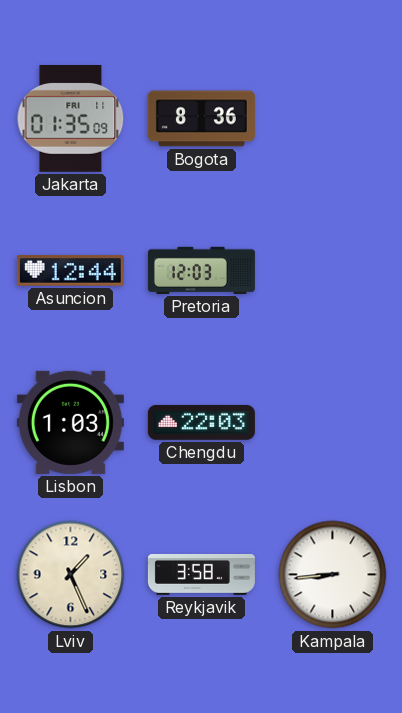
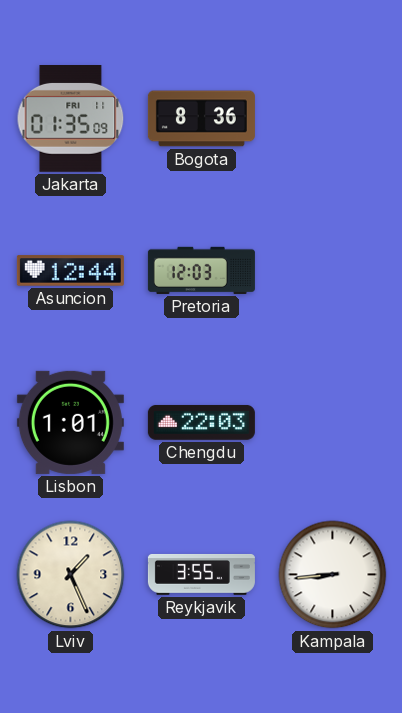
Lisbon: 1:03 -> 1:01
Reykjavik: 3:58 -> 3:55
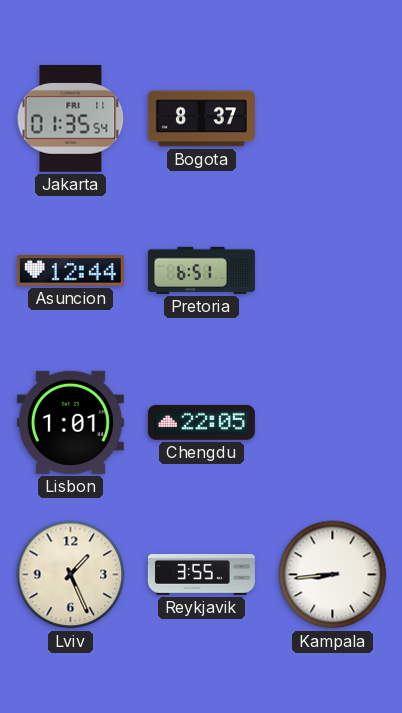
Jakarta: 01:35:09 -> 01:35:54
Bogota: 8:36 -> 8:37
Pretoria: 12:03 -> 6:51
Chengdu: 22:03 -> 22:05
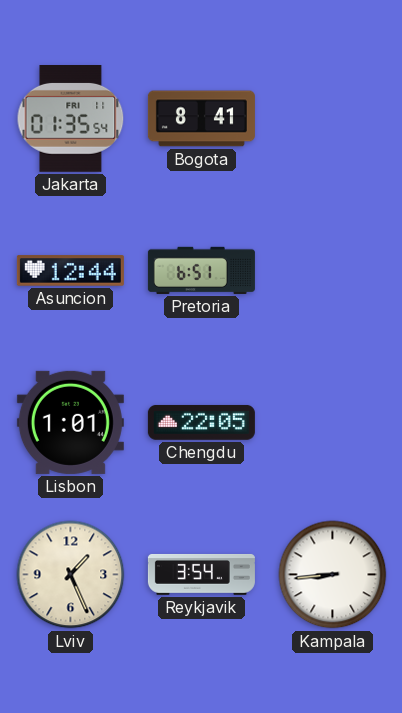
Bogota: 8:37 -> 8:41
Reykjavik: 3:55 -> 3:54
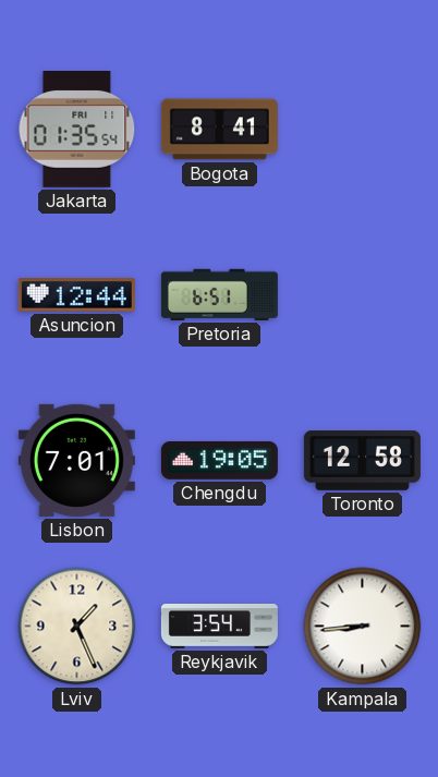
Lisbon: 1:01 -> 7:01
Chengdu: 22:05 -> 19:05
Toronto: none -> 12:58
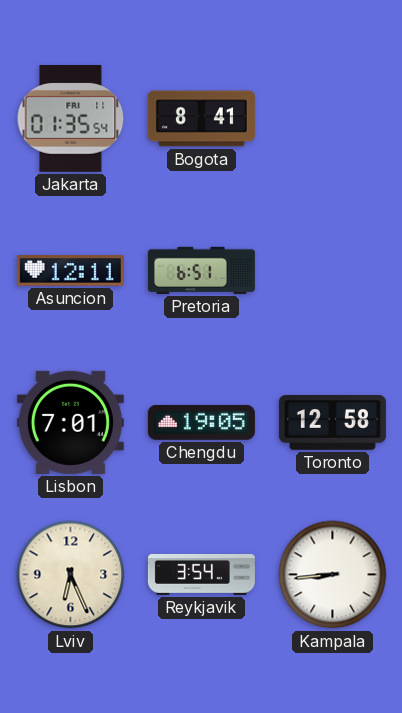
Asuncion: 12:44 -> 12:11
Lviv: 1:26 -> 6:26
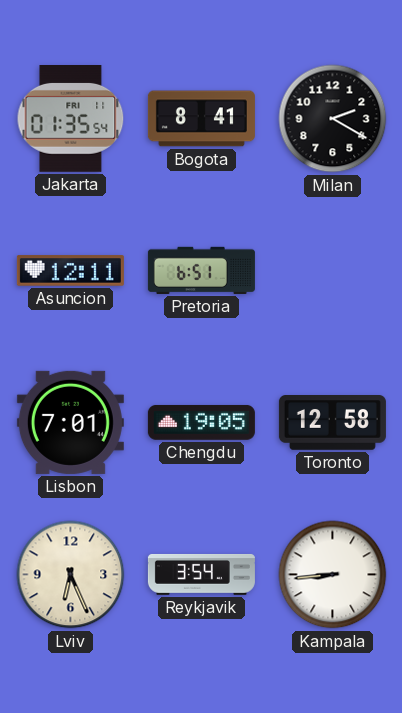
Milan: none -> 2:20
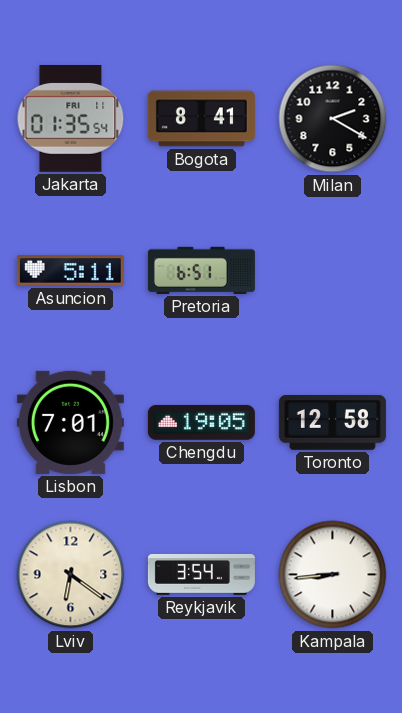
Asuncion: 12:11 -> 5:11
Lviv: 6:26 -> 6:21
